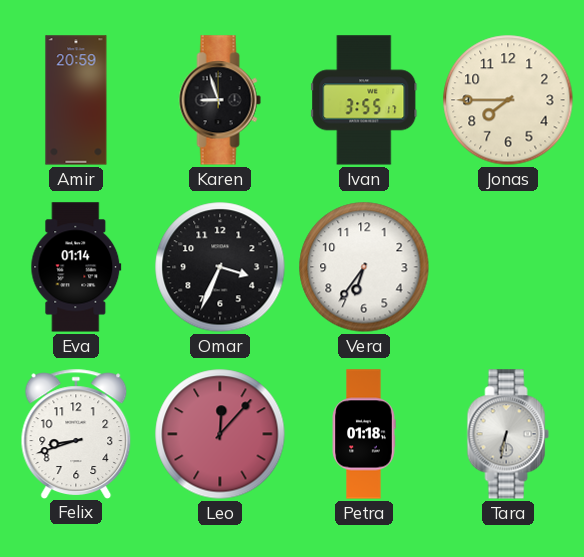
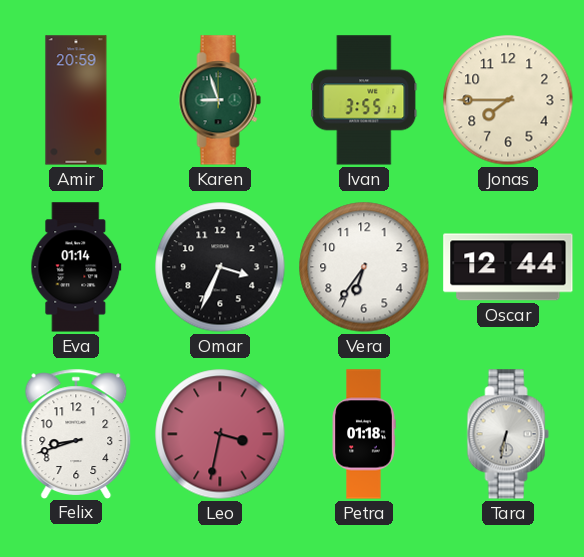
Karen dial: black -> green
Oscar: none -> 12:44
Leo: 12:07 -> 3:32
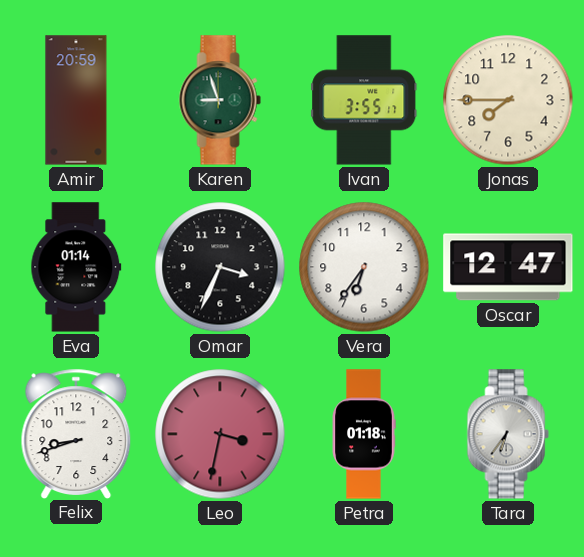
Oscar: 12:44 -> 12:47
Tara: 6:32 -> 6:36
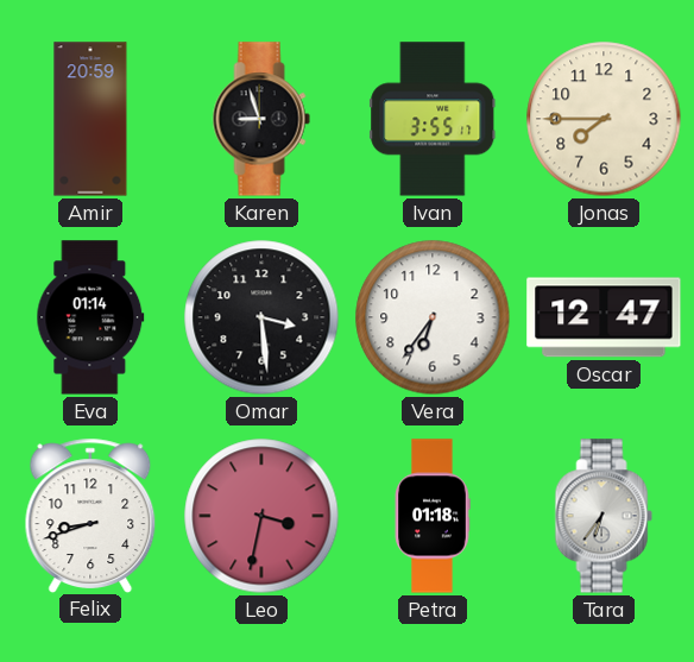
Karen dial: green -> black
Omar: 3:34 -> 3:29
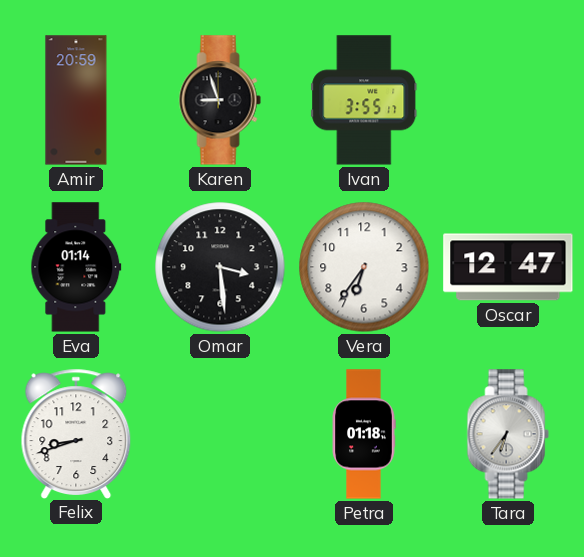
Jonas: 7:45 -> none
Leo: 3:32 -> none
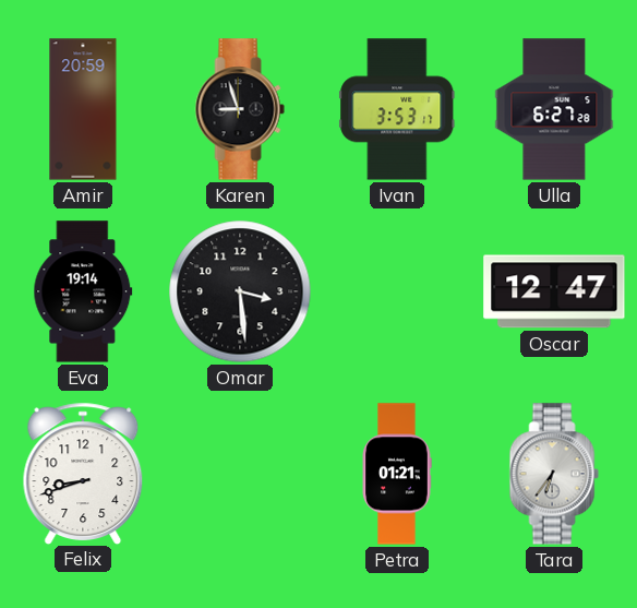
Ivan: 3:55 -> 3:53
Ulla: none -> 6:27
Eva: 01:14 -> 19:14
Vera: 6:36 -> none
Petra: 01:18 -> 01:21
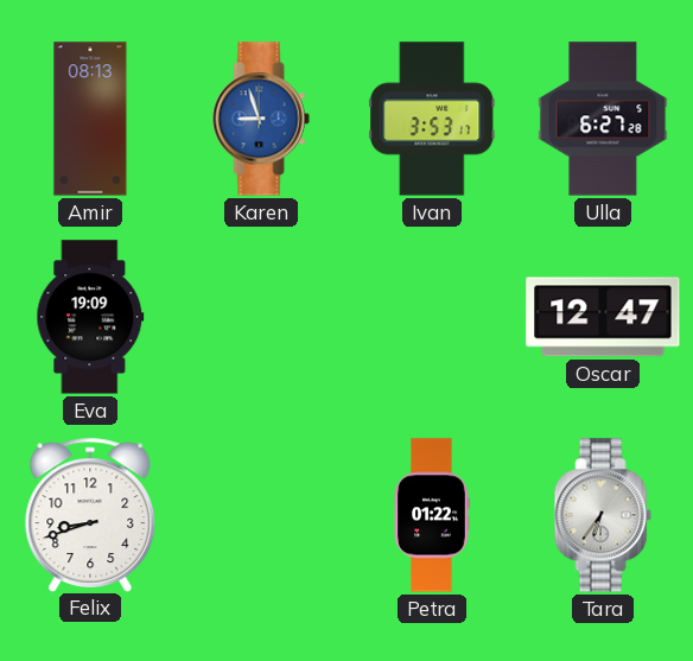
Amir: 20:59 -> 08:13
Karen dial: black -> blue
Eva: 19:14 -> 19:09
Omar: 3:29 -> none
Petra: 01:21 -> 01:22
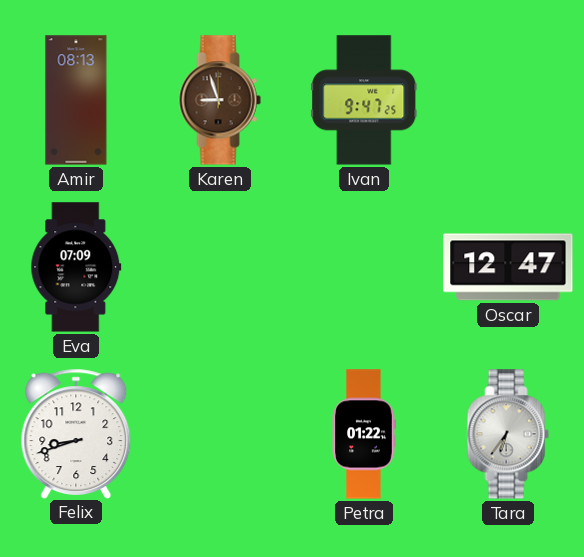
Karen dial: blue -> brown
Ivan: 3:53 -> 9:47
Ulla: 6:27 -> none
Eva: 19:09 -> 07:09
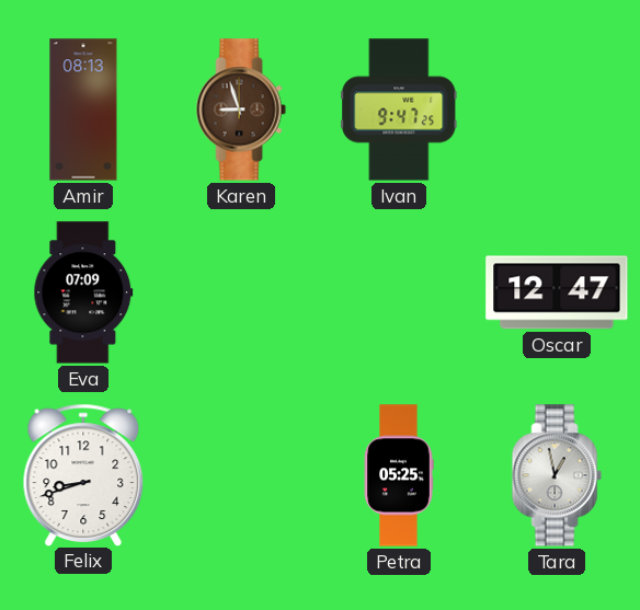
Petra: 01:22 -> 05:25
Tara: 6:36 -> 12:58
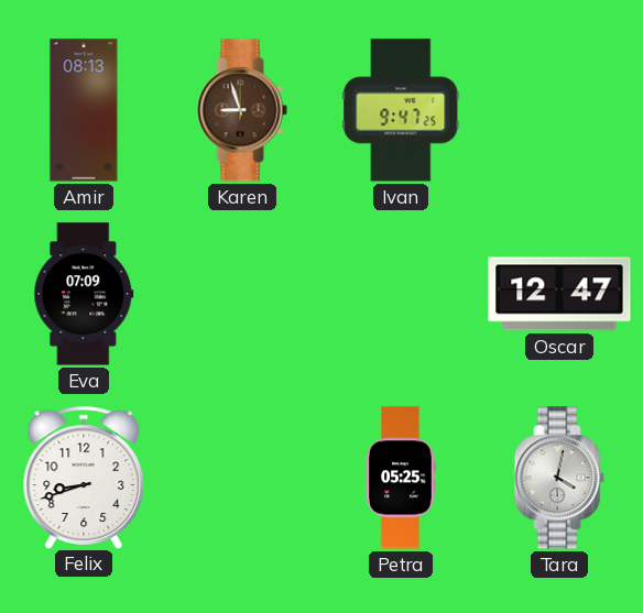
Tara: 12:58 -> 4:02
